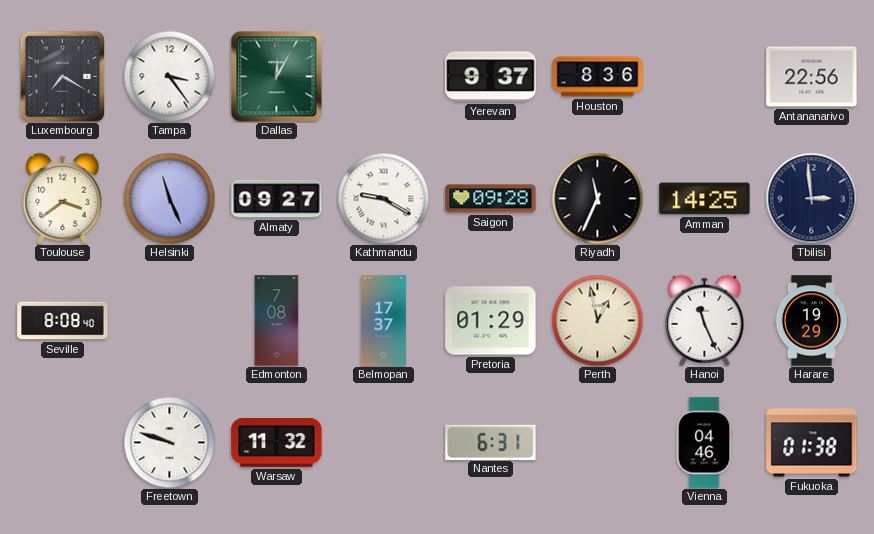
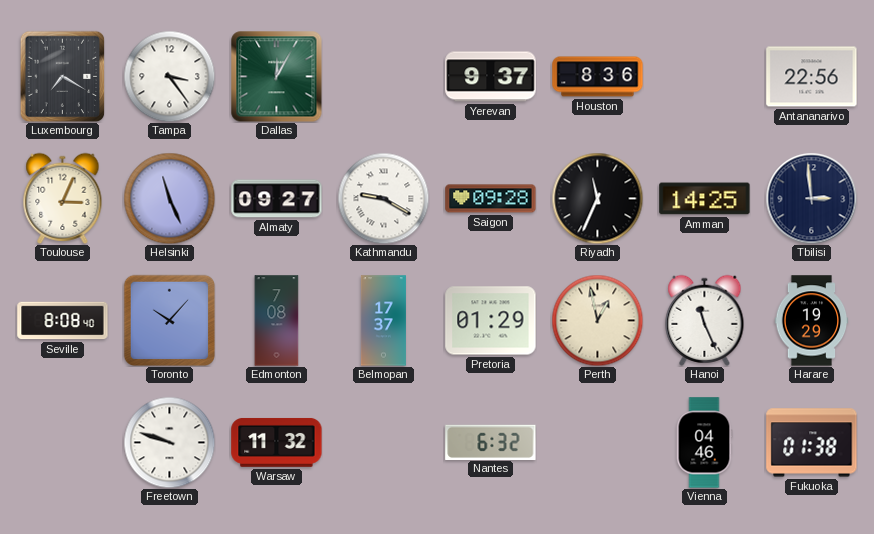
Toulouse: 3:39 -> 3:04
Toronto: none -> 10:07
Nantes: 6:31 -> 6:32
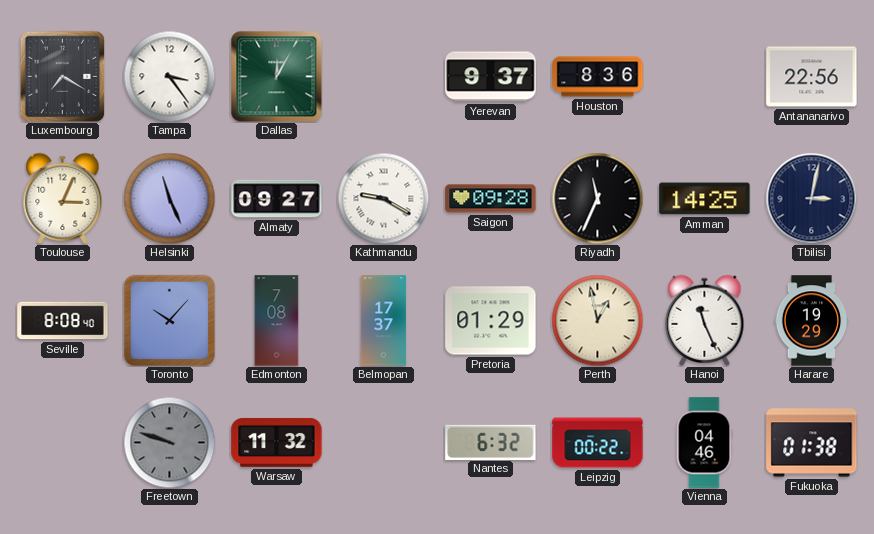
Tbilisi: 2:59 -> 3:02
Freetown dial: white -> grey
Leipzig: none -> 00:22
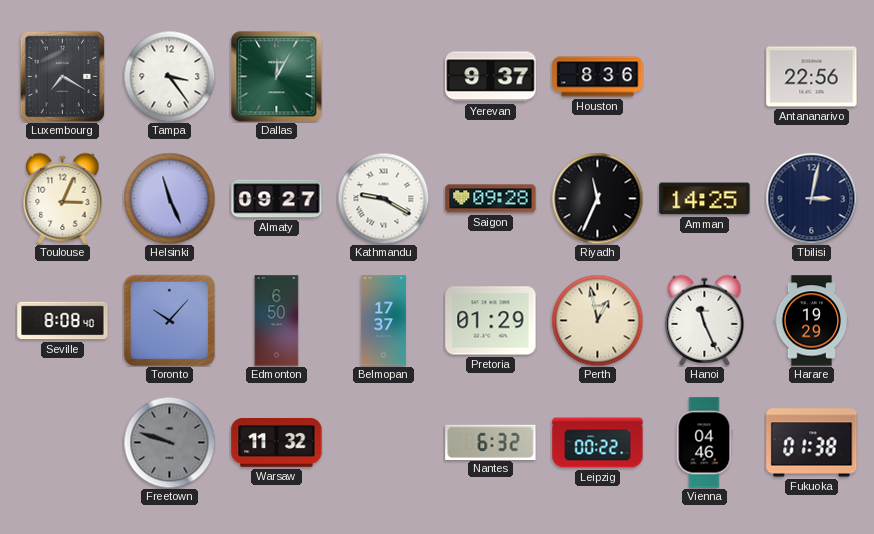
Edmonton: 7:08 -> 6:50
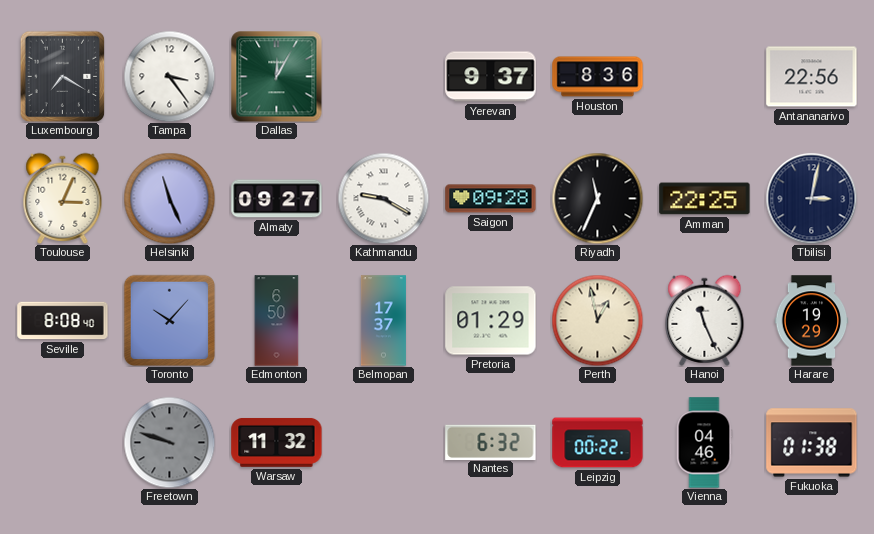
Amman: 14:25 -> 22:25
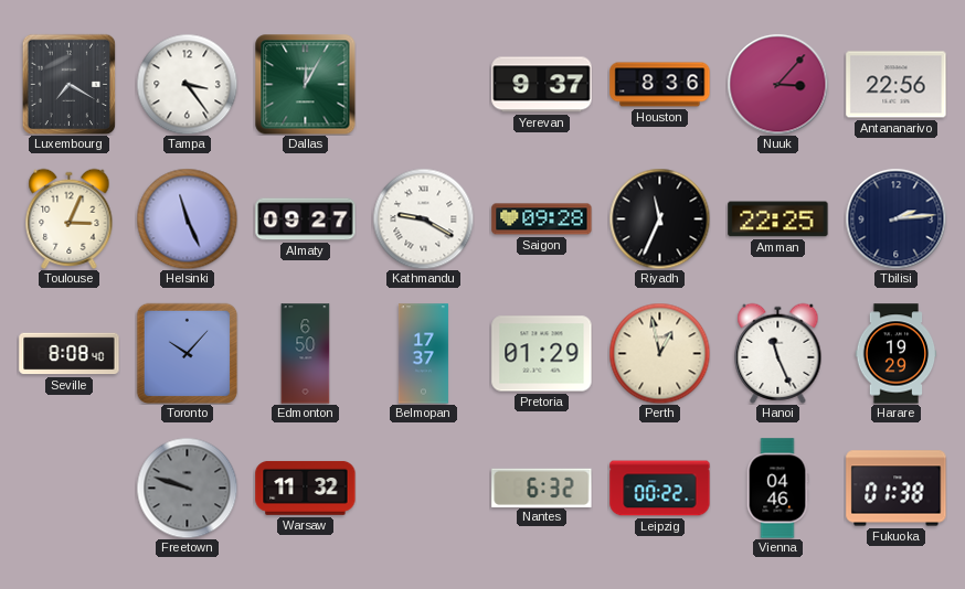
Nuuk: none -> 3:07
Tbilisi: 3:02 -> 2:14
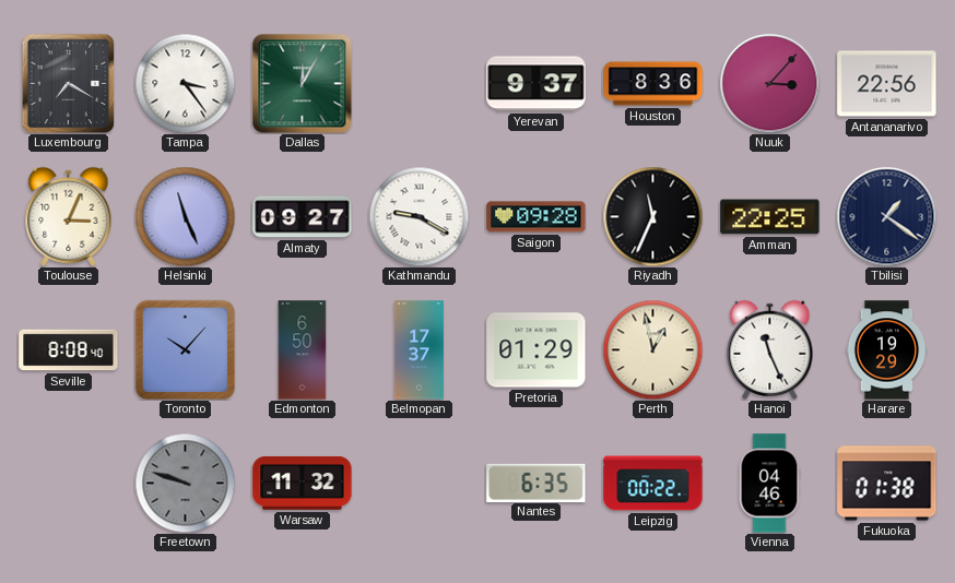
Tbilisi: 2:14 -> 1:21
Nantes: 6:32 -> 6:35
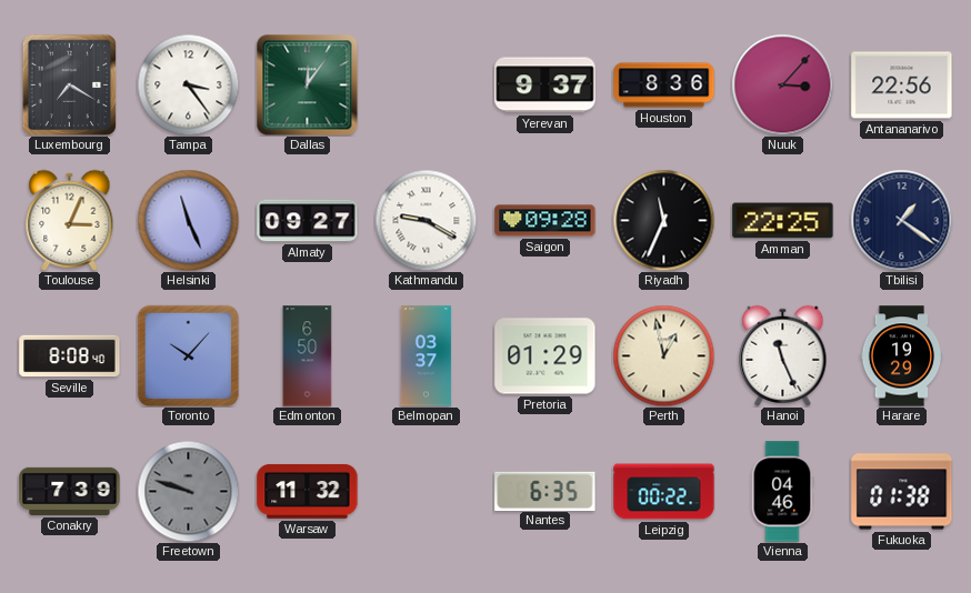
Dallas: 12:05 -> 12:06
Belmopan: 17:37 -> 03:37
Conakry: none -> 7:39
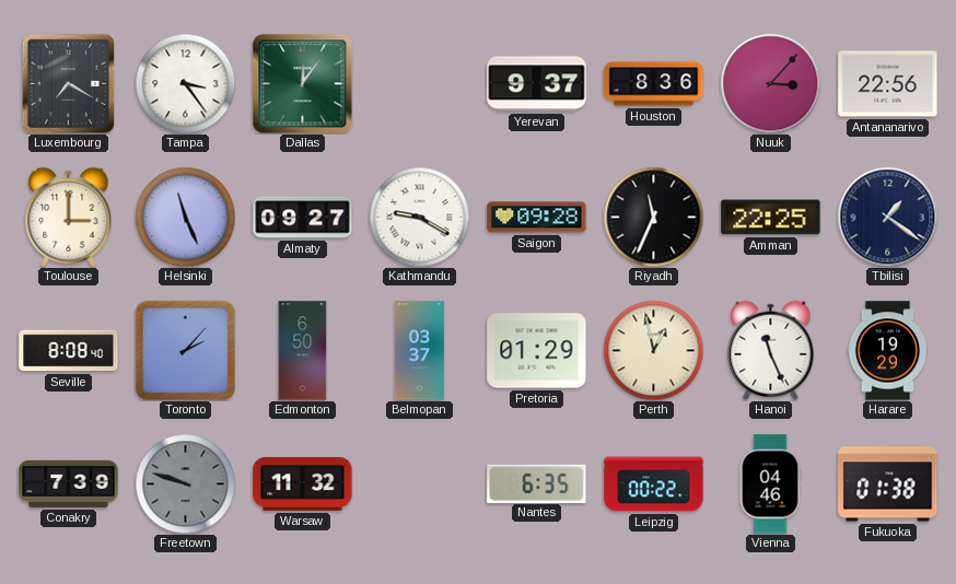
Toulouse: 3:04 -> 3:00
Toronto: 10:07 -> 2:07
